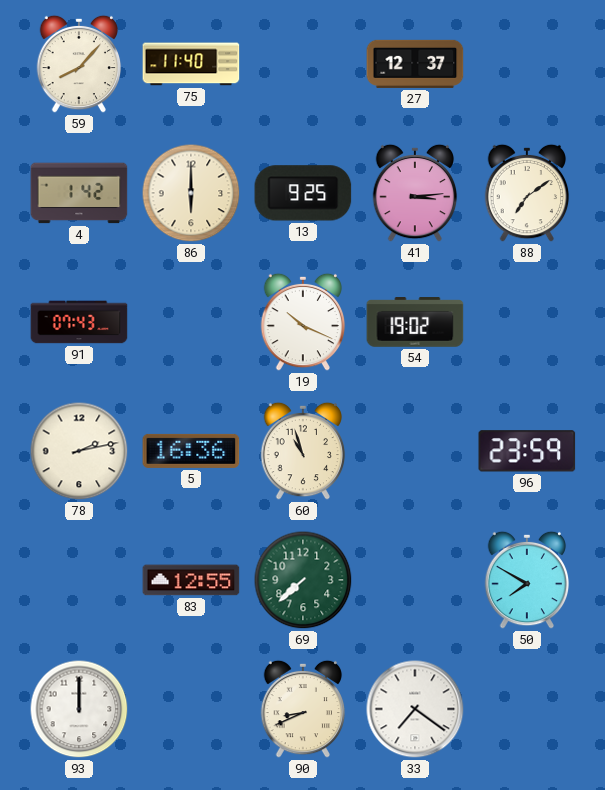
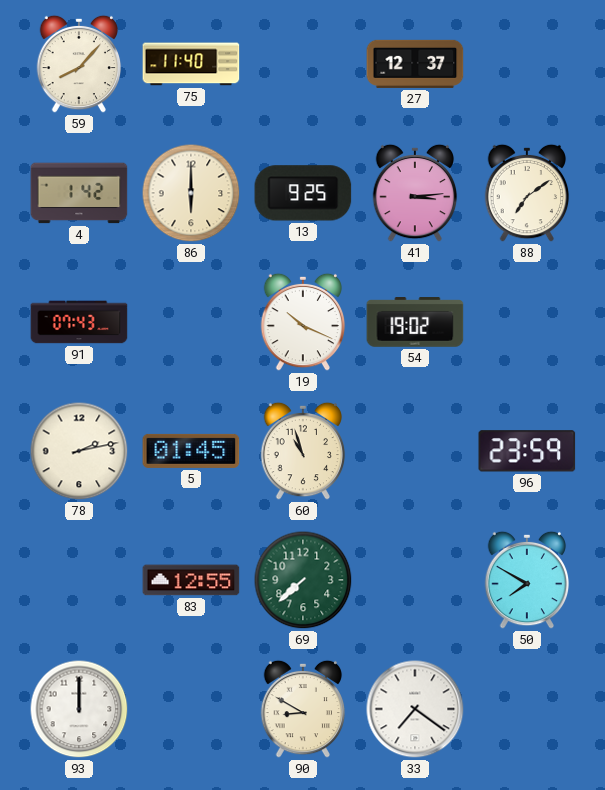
5: 16:36 -> 01:45
90: 8:41 -> 8:50
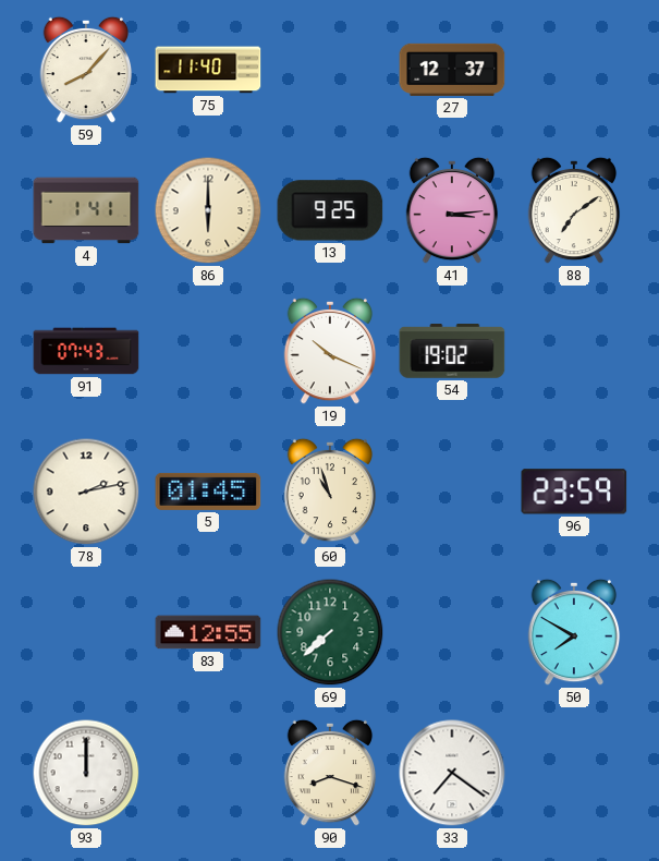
4: 1:42 -> 1:41
90: 8:50 -> 8:18
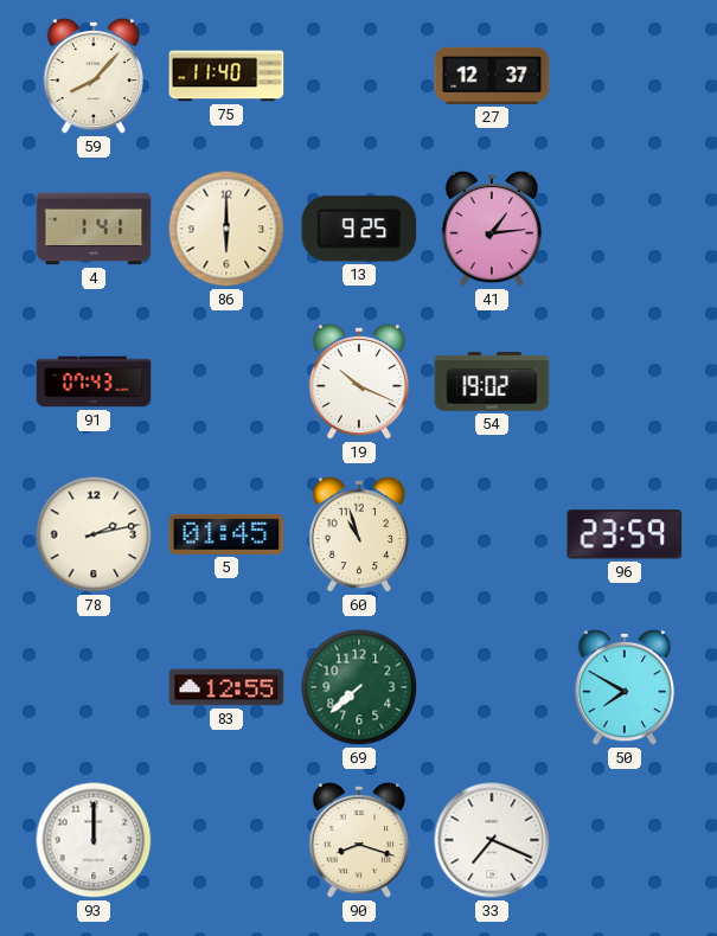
41: 3:14 -> 1:14
88: 7:09 -> none
33: 7:21 -> 7:19
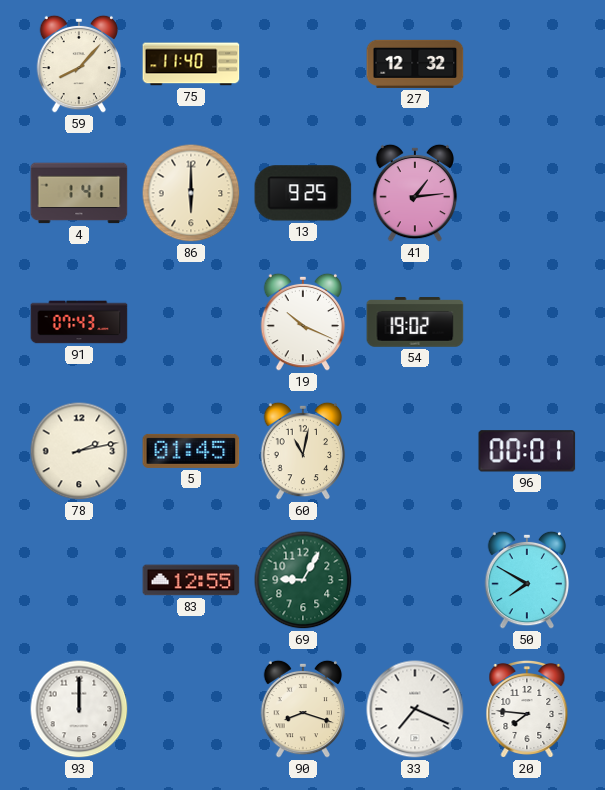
27: 12:37 -> 12:32
60: 10:57 -> 11:02
96: 23:59 -> 00:01
69: 7:38 -> 9:05
20: none -> 7:46
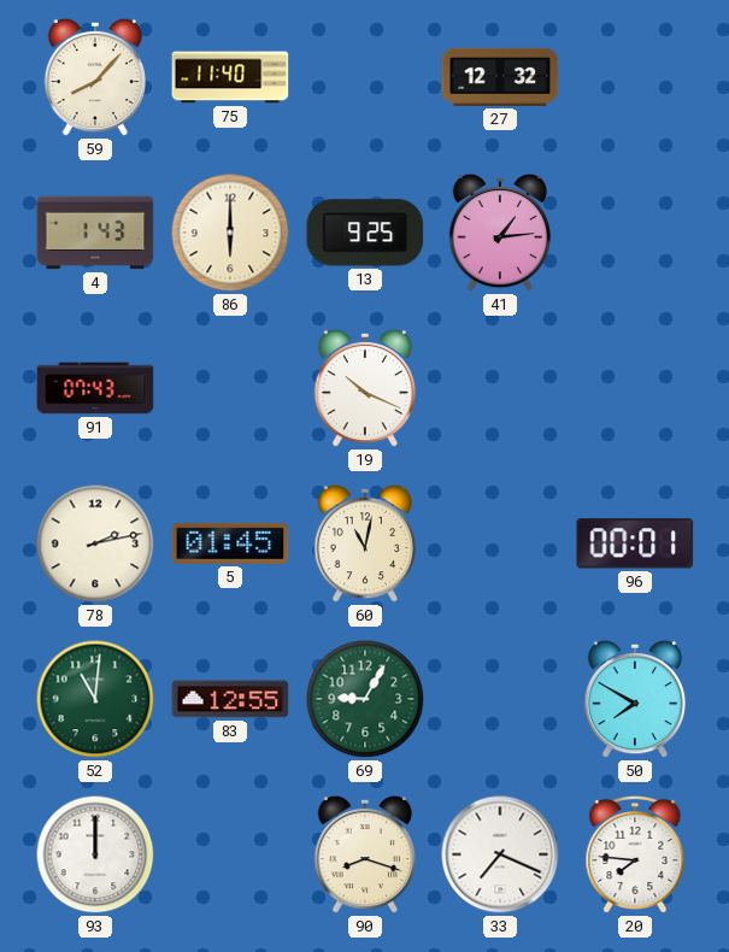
4: 1:41 -> 1:43
54: 19:02 -> none
52: none -> 11:01
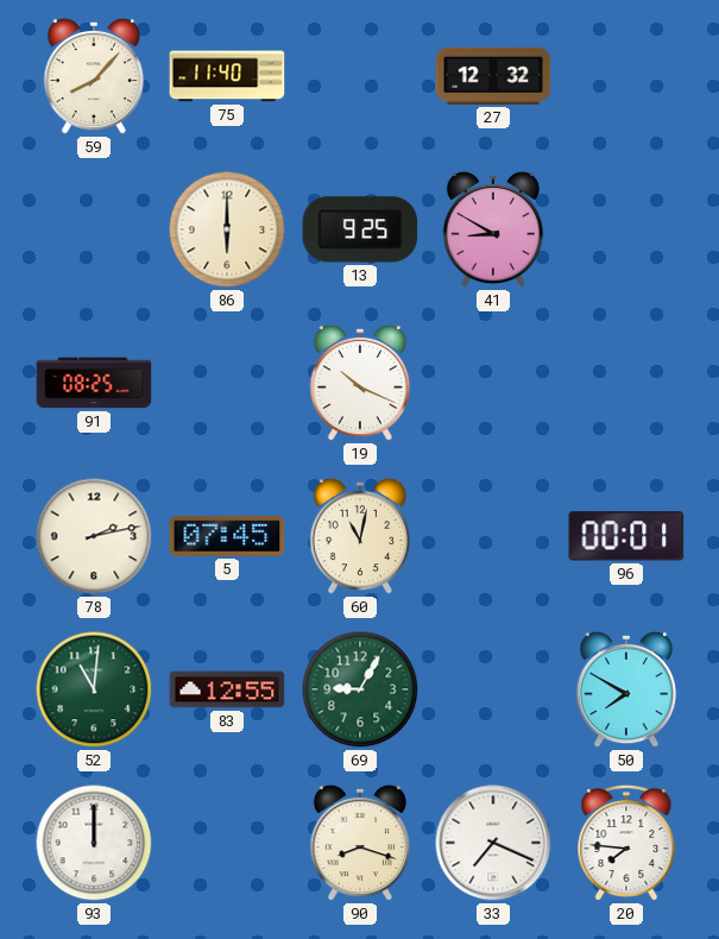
4: 1:43 -> none
41: 1:14 -> 8:50
91: 07:43 -> 08:25
5: 01:45 -> 07:45
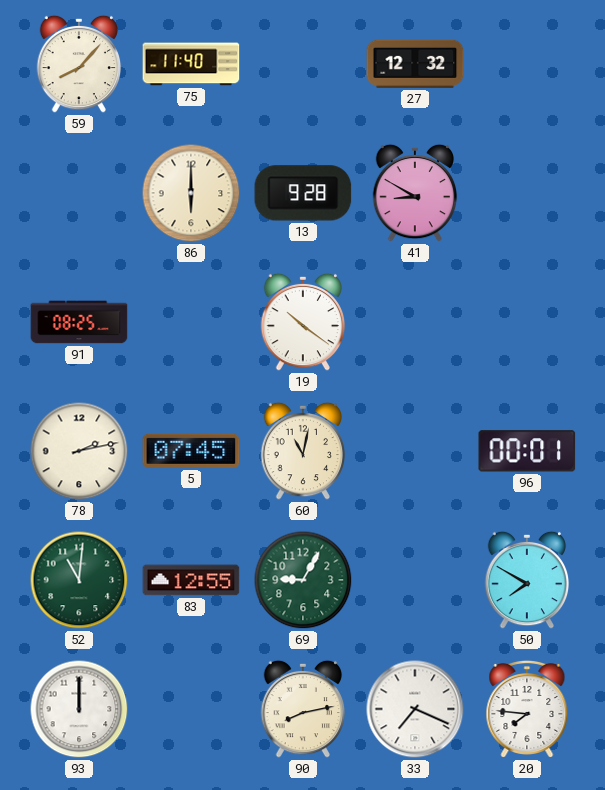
13: 9:25 -> 9:28
19: 10:19 -> 10:21
90: 8:18 -> 8:13
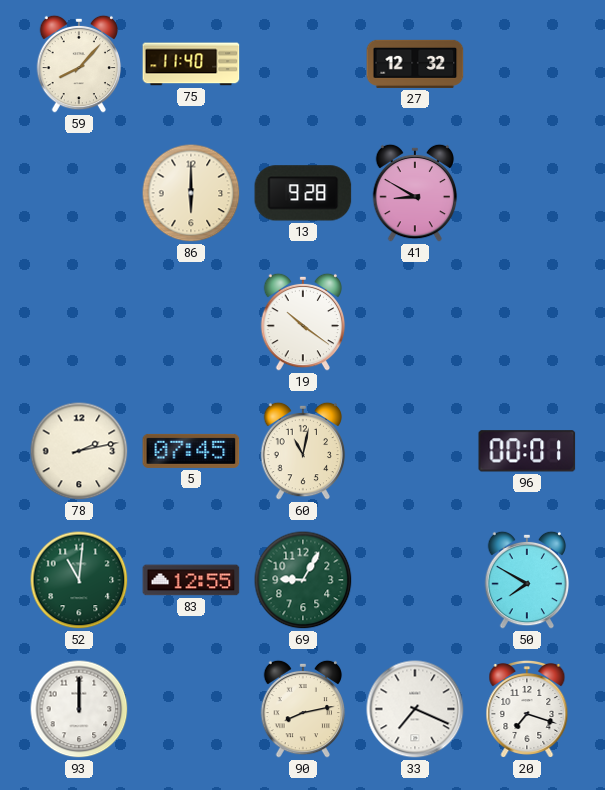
91: 08:25 -> none
20: 7:46 -> 7:18
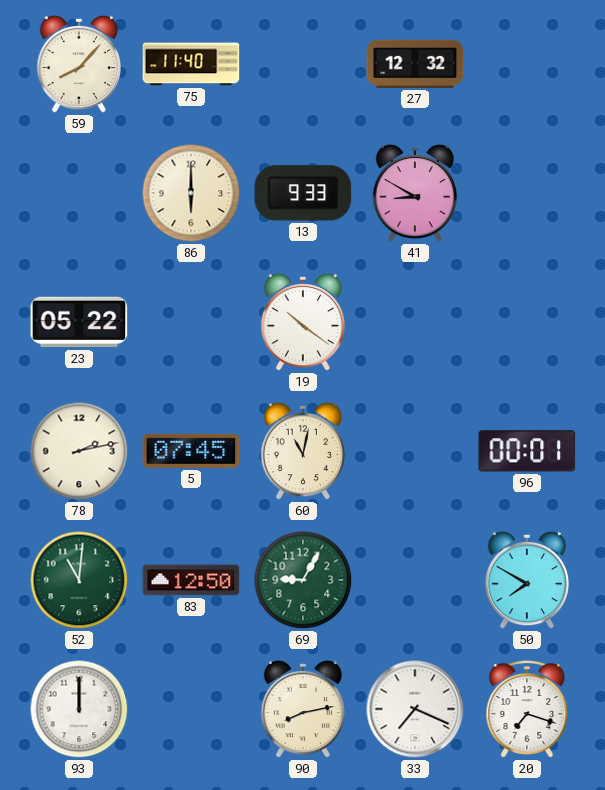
13: 9:28 -> 9:33
23: none -> 05:22
83: 12:55 -> 12:50
